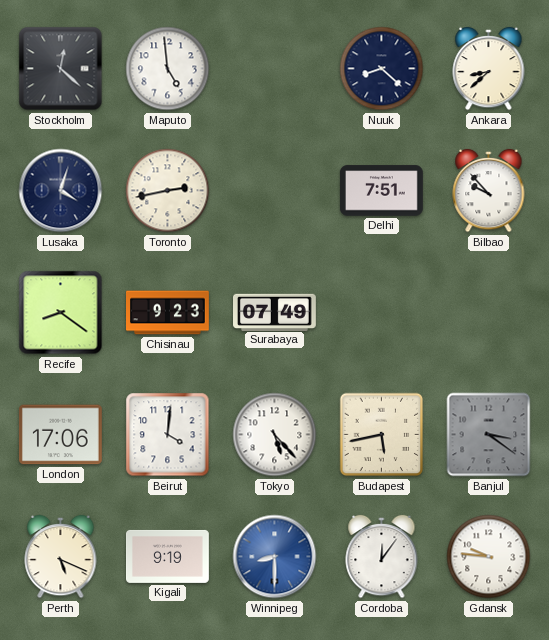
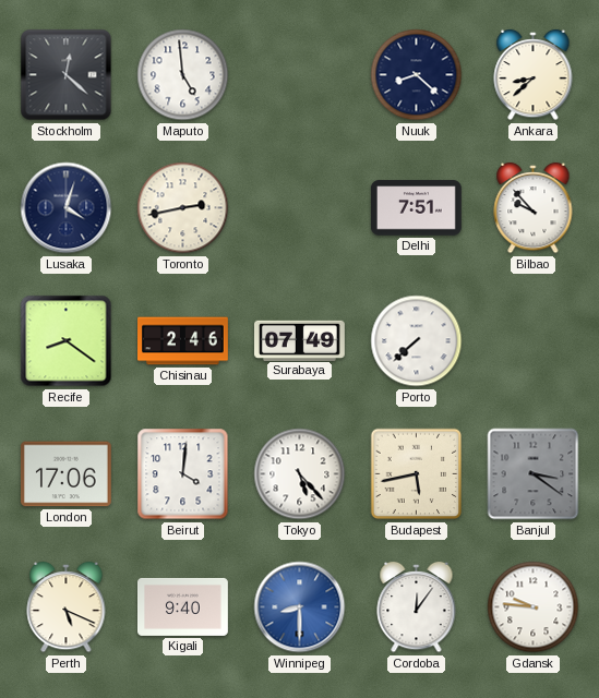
Chisinau: 9:23 -> 2:46
Porto: none -> 7:38
Kigali: 9:19 -> 9:40
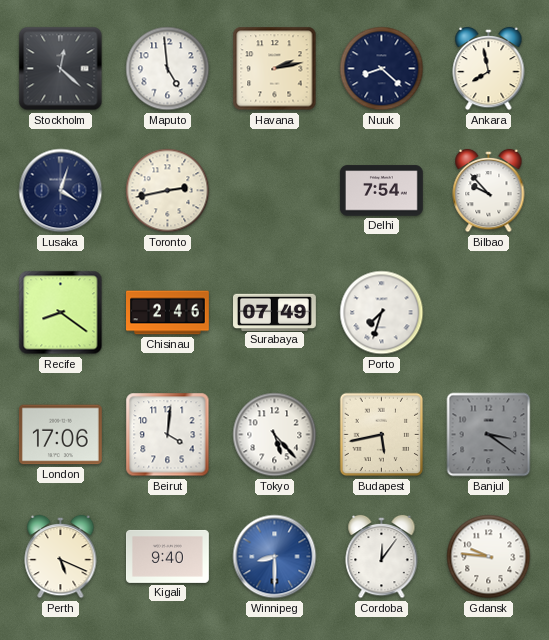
Havana: none -> 2:13
Ankara: 8:38 -> 7:58
Delhi: 7:51 -> 7:54
Porto: 7:38 -> 7:33
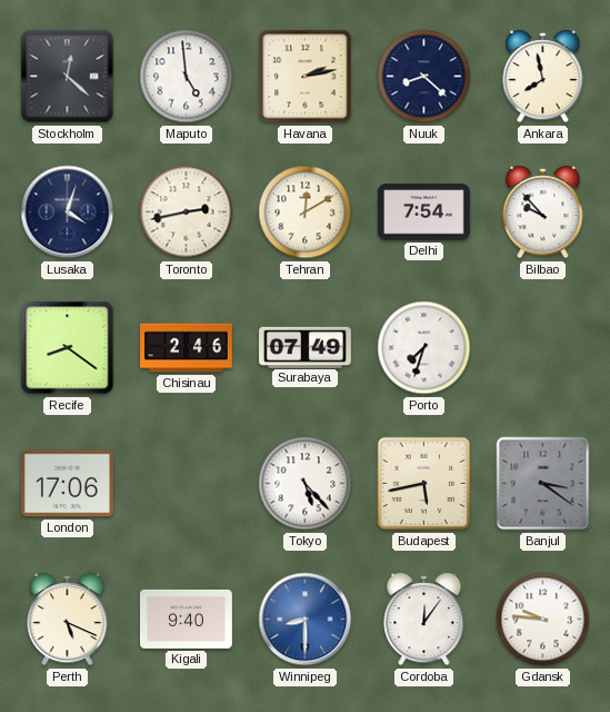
Tehran: none -> 12:10
Beirut: 4:01 -> none
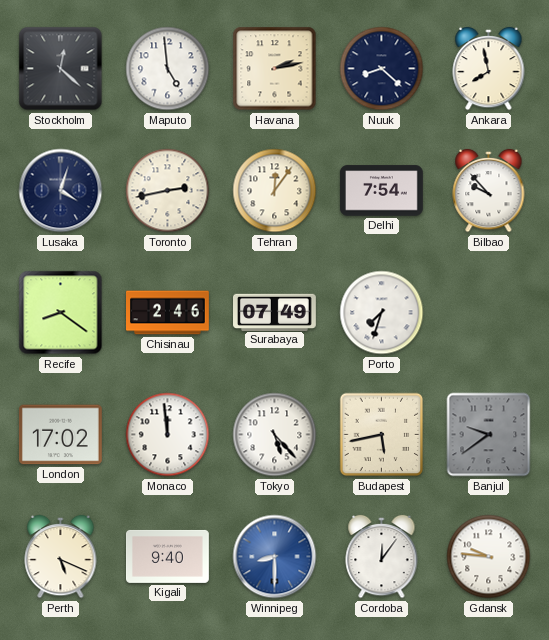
Tehran: 12:10 -> 12:06
London: 17:06 -> 17:02
Monaco: none -> 11:59
Banjul: 3:21 -> 9:39
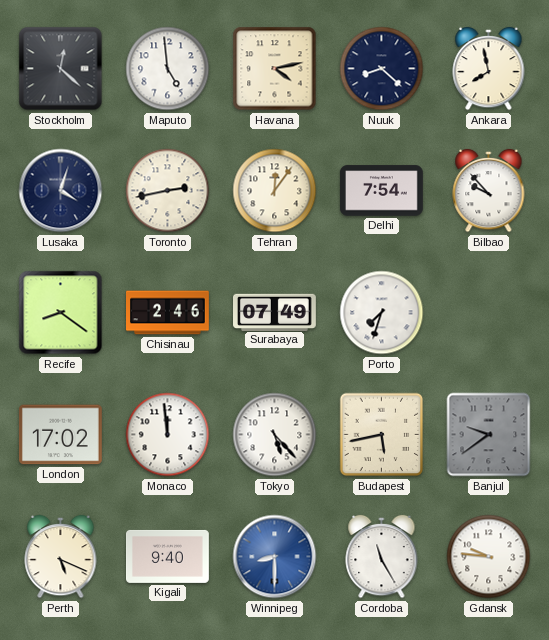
Havana: 2:13 -> 4:13
Cordoba: 12:06 -> 11:25
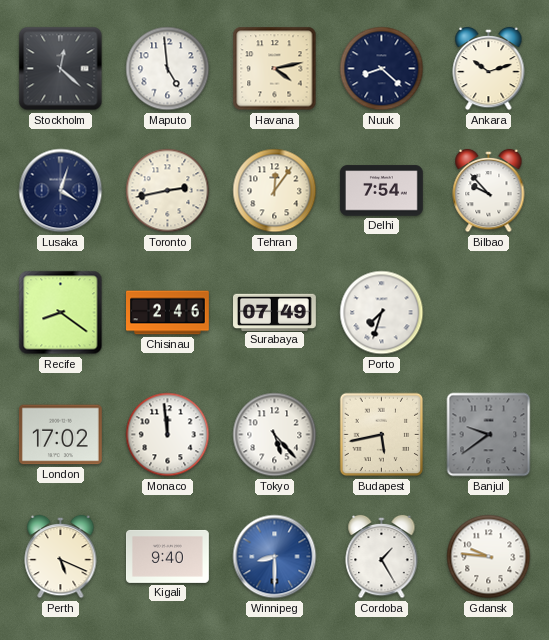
Ankara: 7:58 -> 10:12
Cordoba: 11:25 -> 1:25
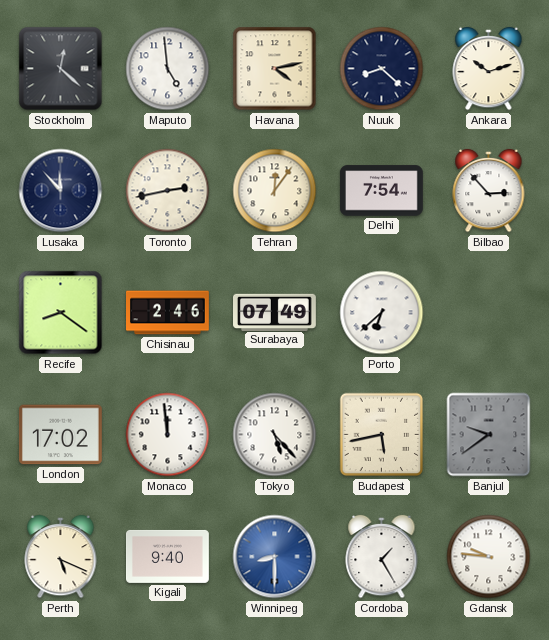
Lusaka: 4:03 -> 11:53
Bilbao: 9:53 -> 2:53
Porto: 7:33 -> 6:38
